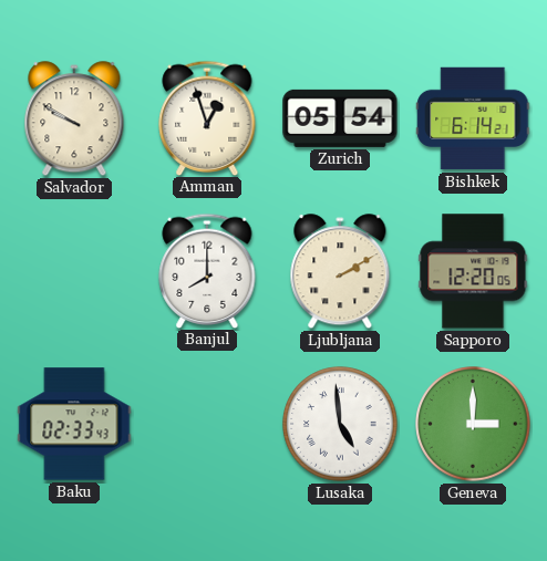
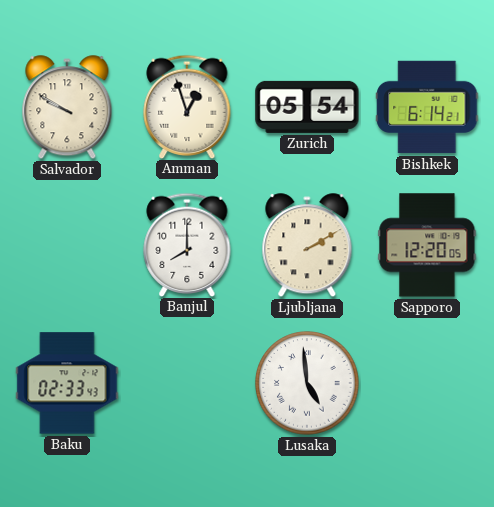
Geneva: 3:00 -> none
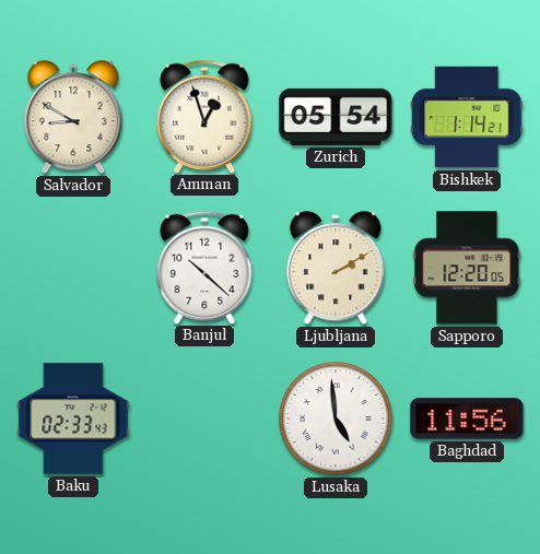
Salvador: 9:50 -> 8:50
Bishkek: 6:14 -> 1:14
Banjul: 8:00 -> 10:22
Baghdad: none -> 11:56
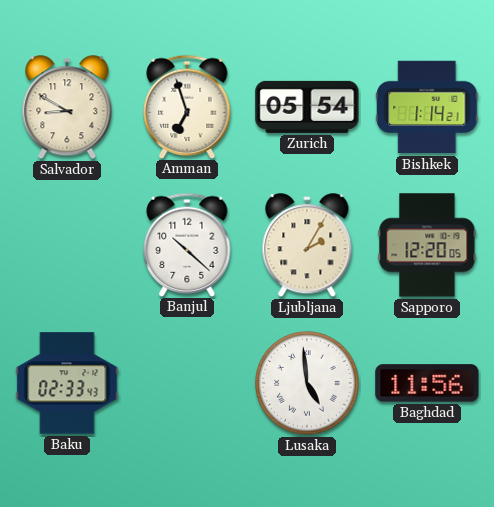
Amman: 12:57 -> 6:57
Ljubljana: 2:10 -> 2:05
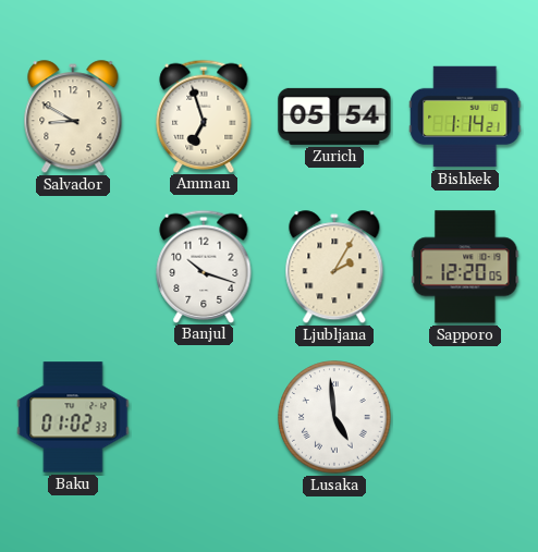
Banjul: 10:22 -> 10:18
Baku: 02:33 -> 01:02
Baghdad: 11:56 -> none
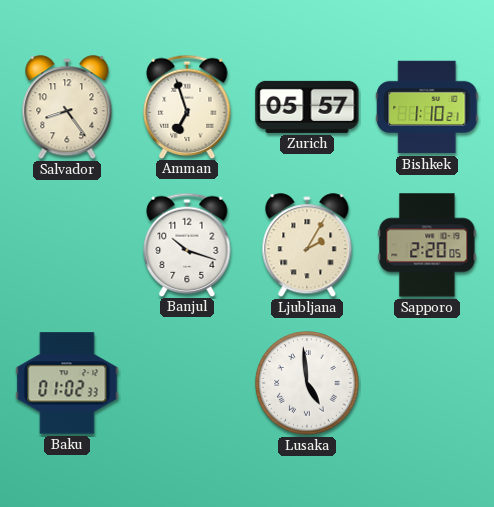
Salvador: 8:50 -> 8:24
Zurich: 05:54 -> 05:57
Bishkek: 1:14 -> 1:10
Sapporo: 12:20 -> 2:20
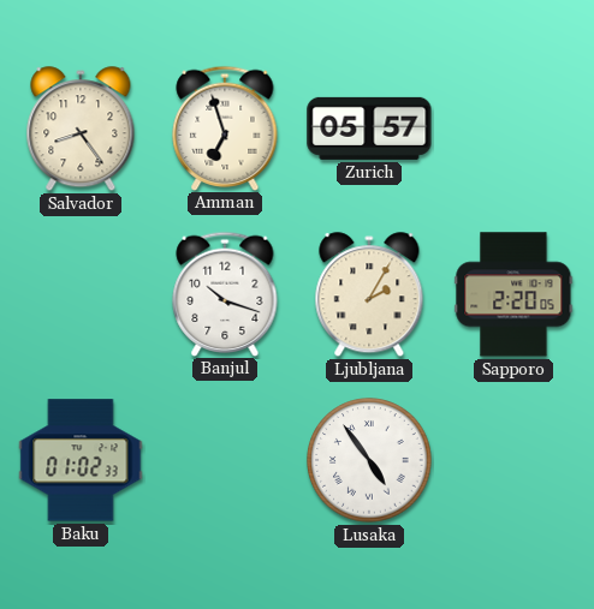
Bishkek: 1:10 -> none
Lusaka: 4:59 -> 4:54
